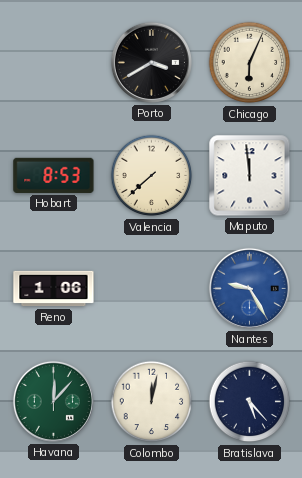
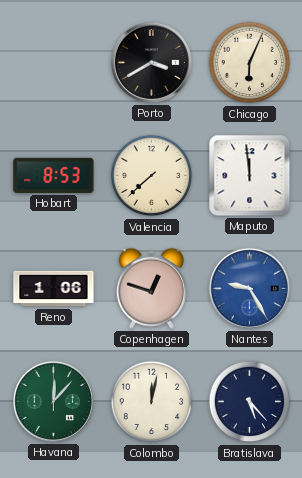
Copenhagen: none -> 12:48
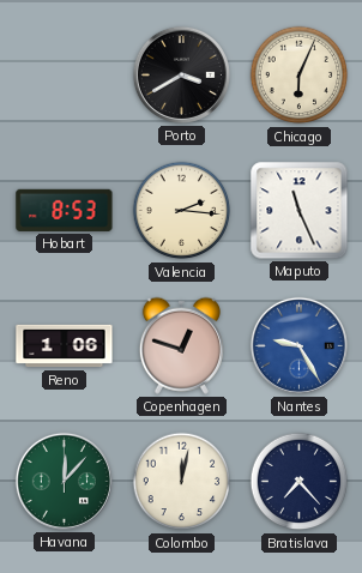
Valencia: 7:38 -> 2:16
Maputo: 11:59 -> 11:26
Bratislava: 5:23 -> 7:23
